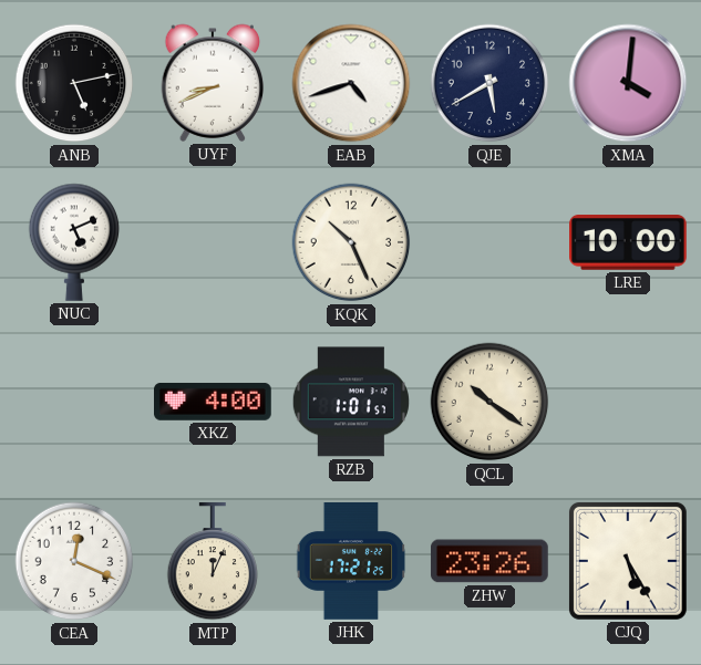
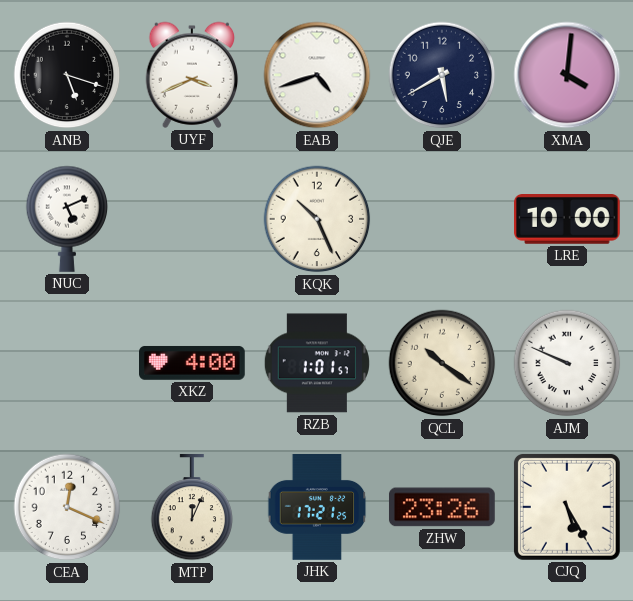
ANB: 5:13 -> 5:18
UYF: 8:41 -> 3:41
AJM: none -> 9:49
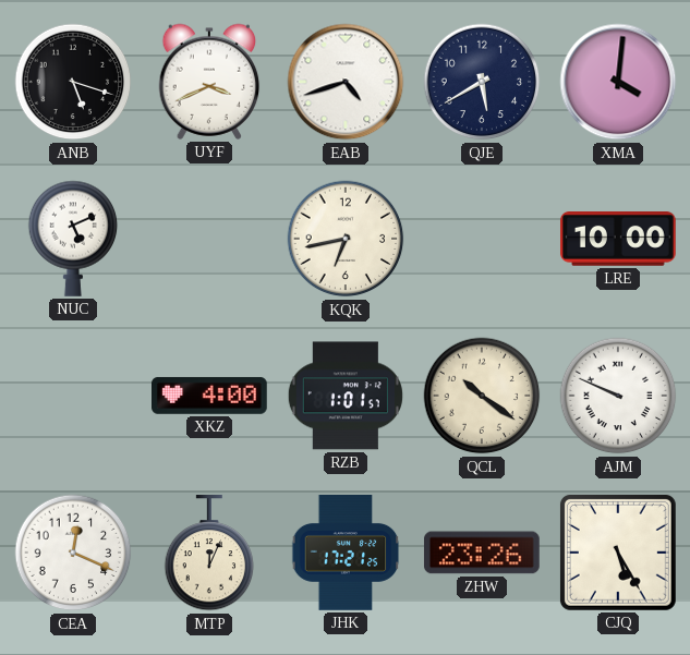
KQK: 10:26 -> 6:43
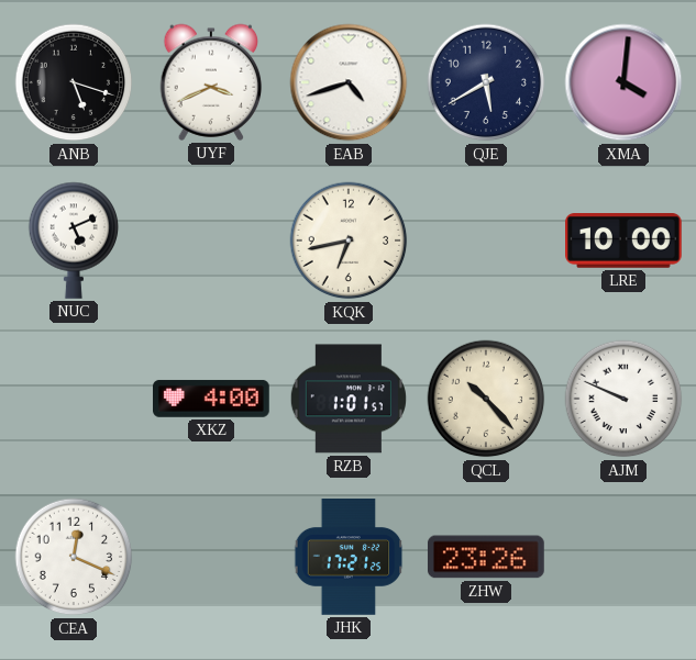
QCL: 10:21 -> 10:23
MTP: 12:04 -> none
CJQ: 5:25 -> none
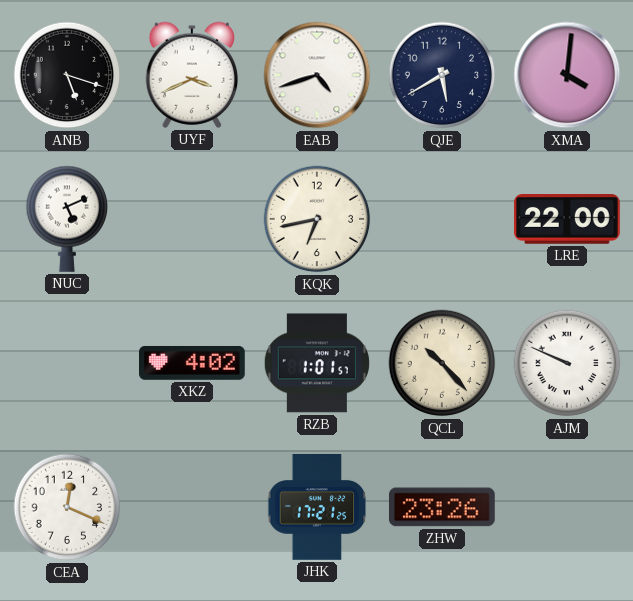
LRE: 10:00 -> 22:00
XKZ: 4:00 -> 4:02
